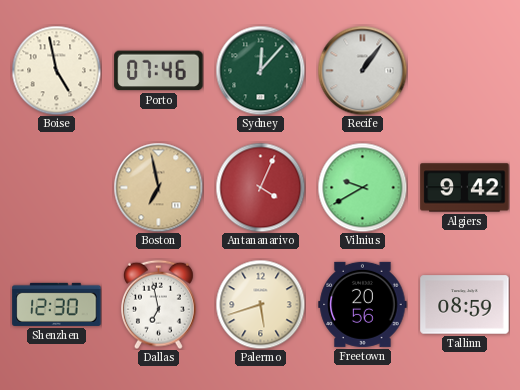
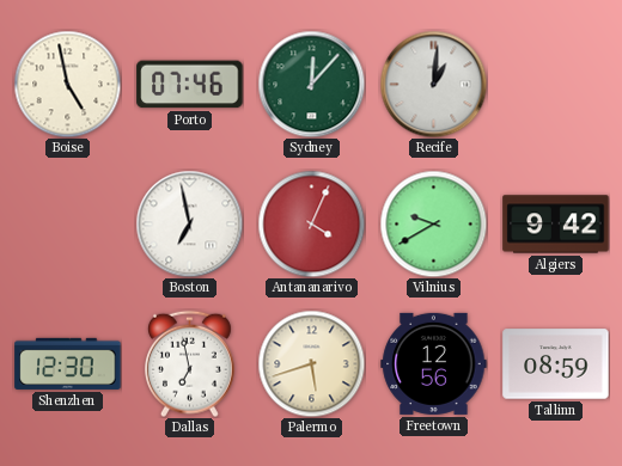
Recife: 1:06 -> 1:01
Boston dial: champagne -> white
Freetown: 20:56 -> 12:56
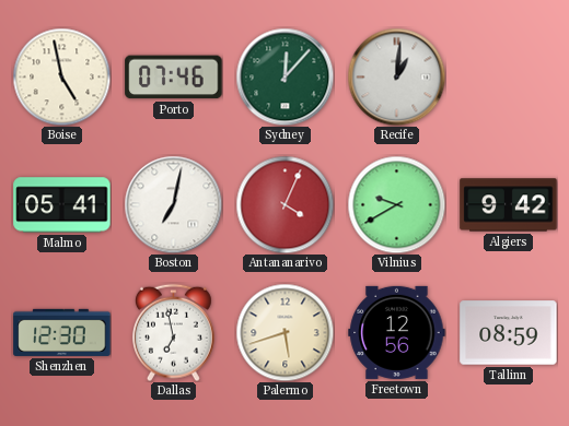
Malmo: none -> 05:41
Boston: 6:58 -> 7:02
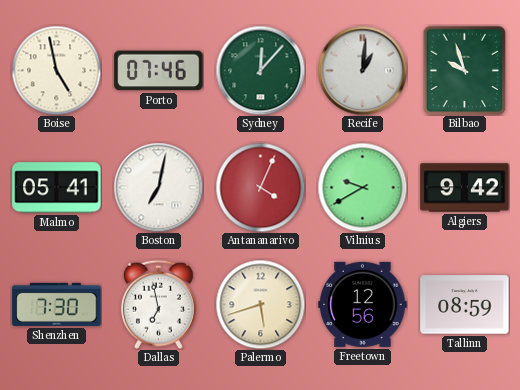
Bilbao: none -> 9:57
Shenzhen: 12:30 -> 7:30
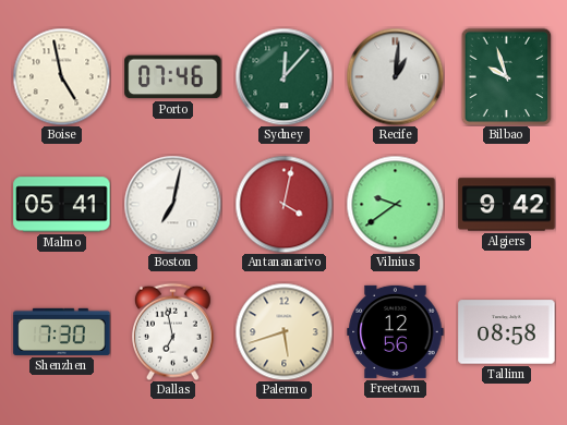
Antananarivo: 4:04 -> 4:02
Vilnius: 9:40 -> 9:39
Tallinn: 08:59 -> 08:58
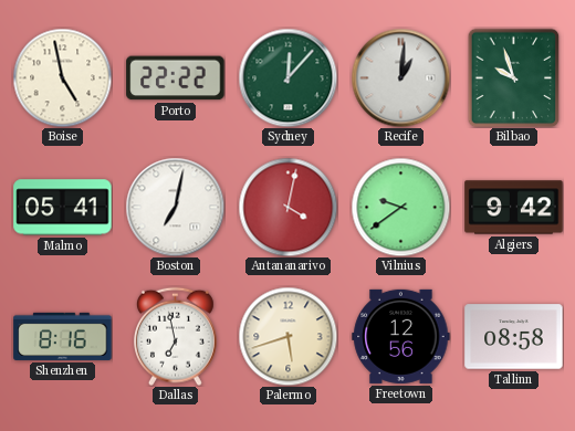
Porto: 07:46 -> 22:22
Shenzhen: 7:30 -> 8:16
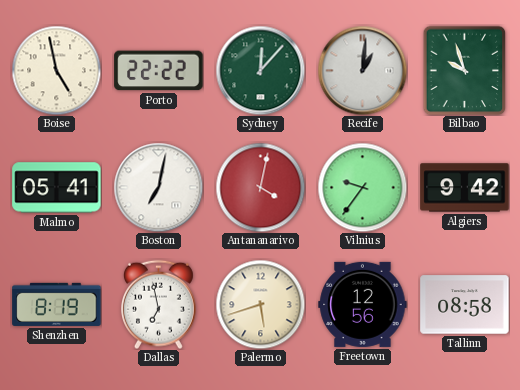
Vilnius: 9:39 -> 9:36
Shenzhen: 8:16 -> 8:19
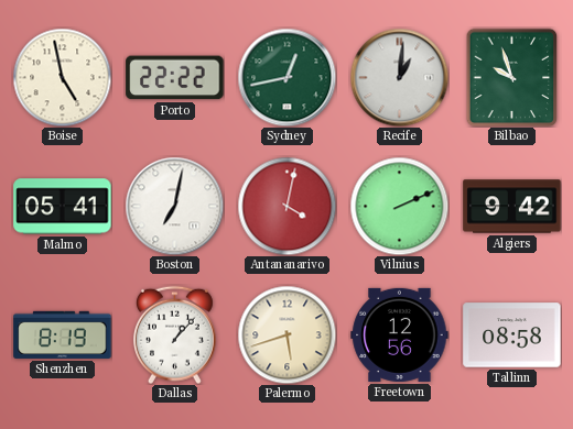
Sydney: 12:07 -> 12:43
Vilnius: 9:36 -> 2:11
Dallas: 6:58 -> 1:07
